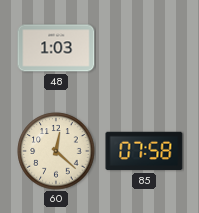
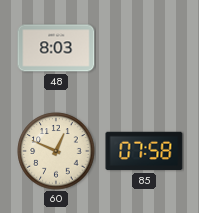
48: 1:03 -> 8:03
60: 12:22 -> 12:49
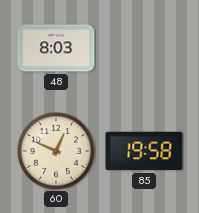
85: 07:58 -> 19:58
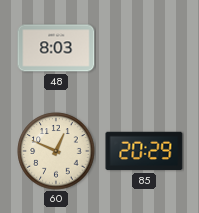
85: 19:58 -> 20:29
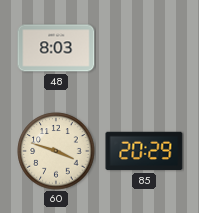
60: 12:49 -> 3:48
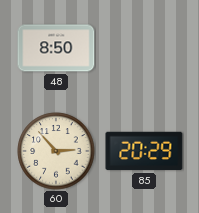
48: 8:03 -> 8:50
60: 3:48 -> 2:53
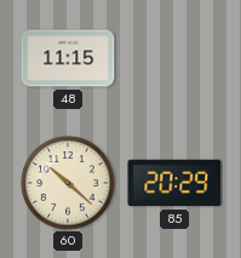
48: 8:50 -> 11:15
60: 2:53 -> 10:22
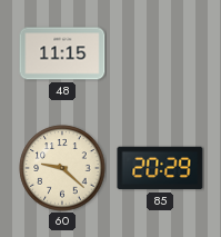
60: 10:22 -> 9:22
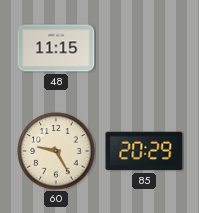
60: 9:22 -> 9:25
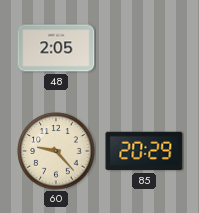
48: 11:15 -> 2:05
60: 9:25 -> 9:23
